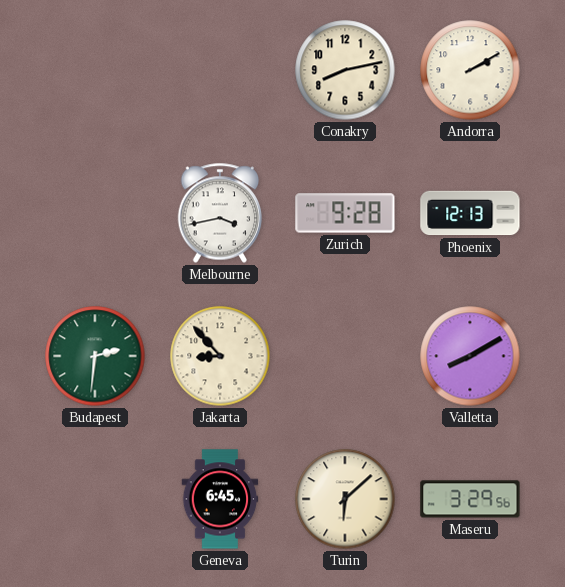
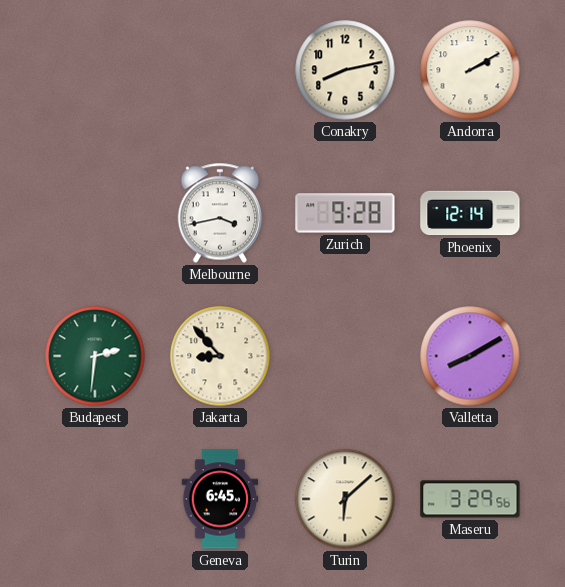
Phoenix: 12:13 -> 12:14
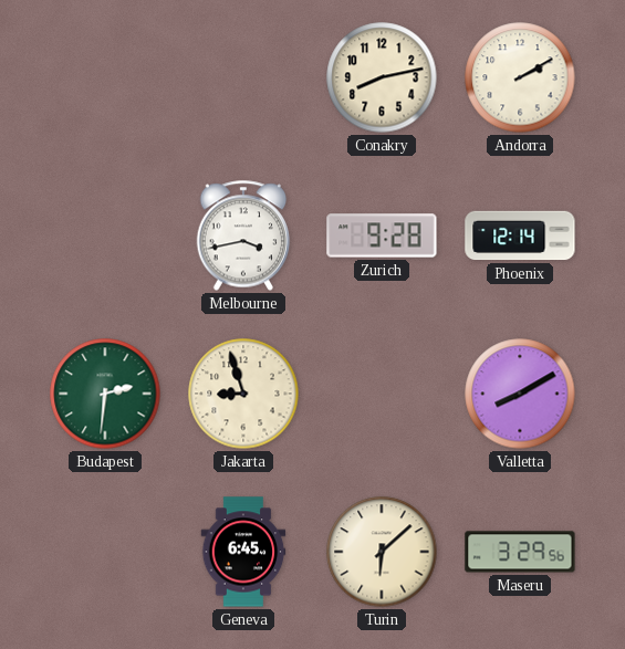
Jakarta: 8:53 -> 8:57
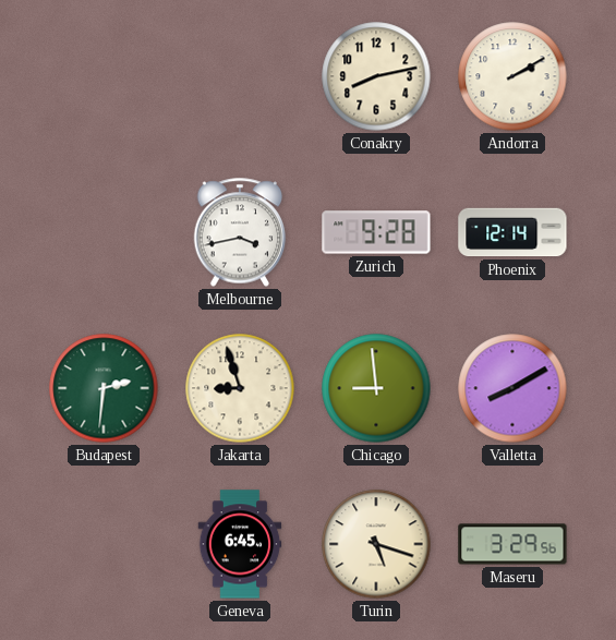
Chicago: none -> 8:59
Turin: 6:08 -> 5:18
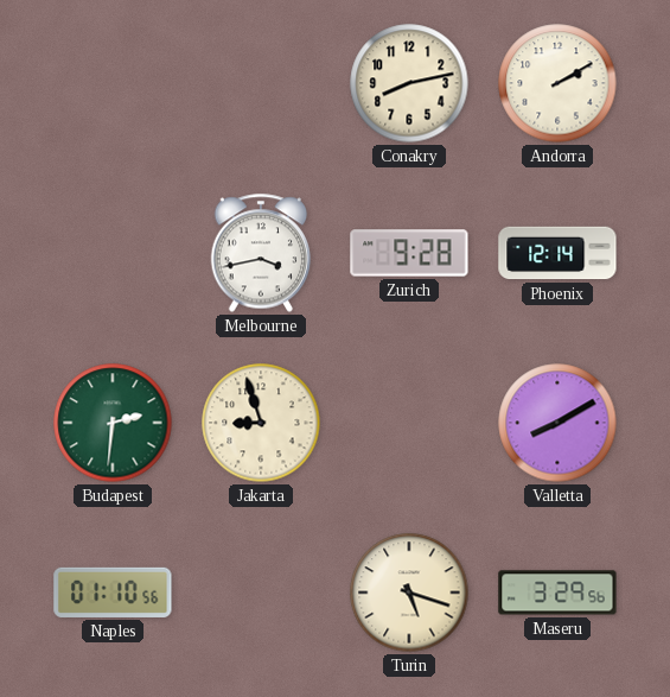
Chicago: 8:59 -> none
Naples: none -> 01:10
Geneva: 6:45 -> none
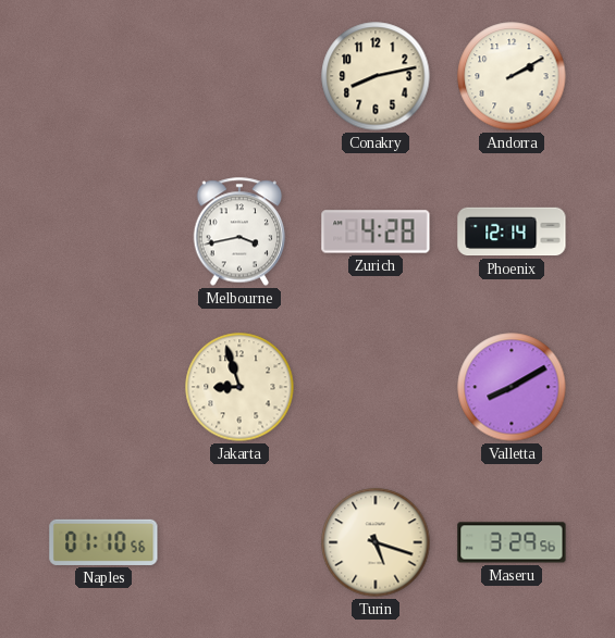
Zurich: 9:28 -> 4:28
Budapest: 2:31 -> none
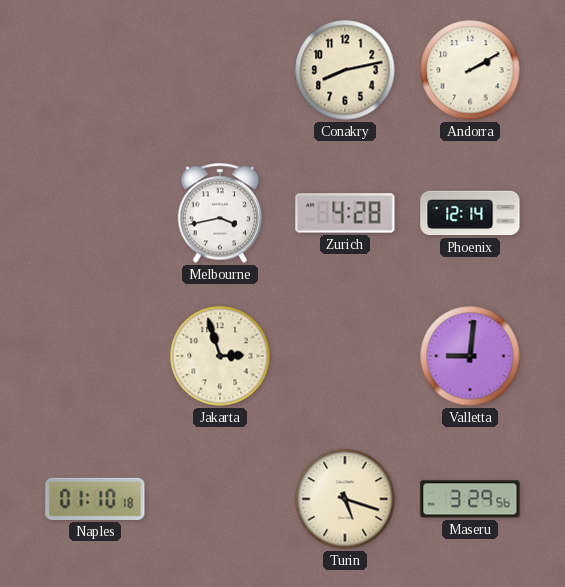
Jakarta: 8:57 -> 2:57
Valletta: 8:10 -> 9:01
Naples: 01:10:56 -> 01:10:18
